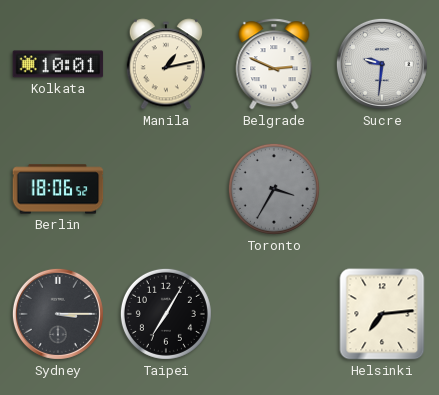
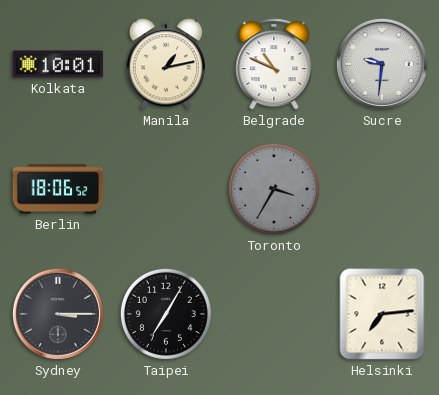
Belgrade: 2:49 -> 10:49
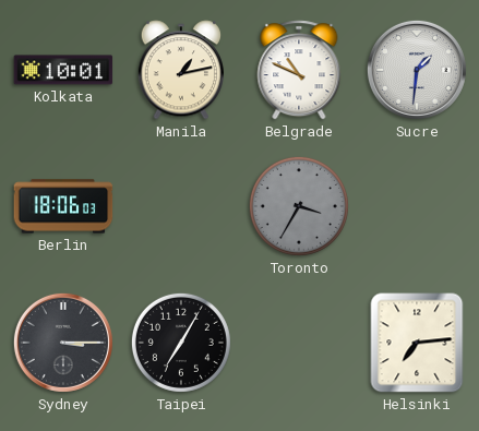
Sucre: 9:31 -> 1:31
Berlin: 18:06:52 -> 18:06:03
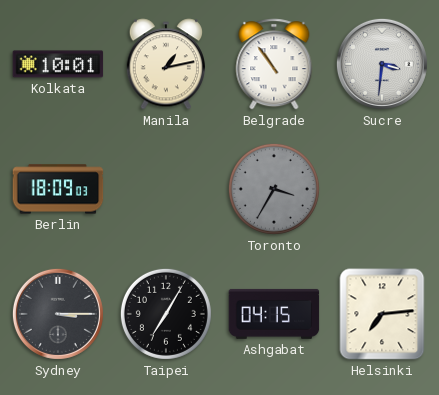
Belgrade: 10:49 -> 10:54
Sucre: 1:31 -> 3:31
Berlin: 18:06 -> 18:09
Ashgabat: none -> 04:15
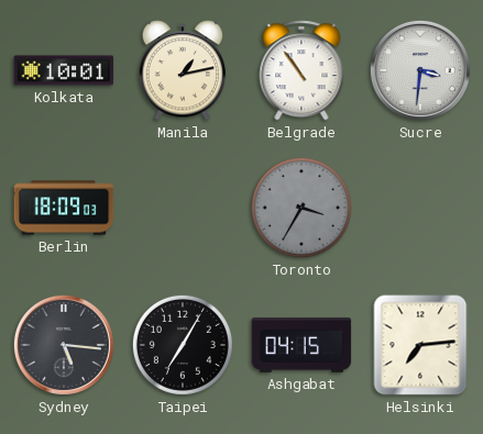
Sydney: 3:15 -> 5:16
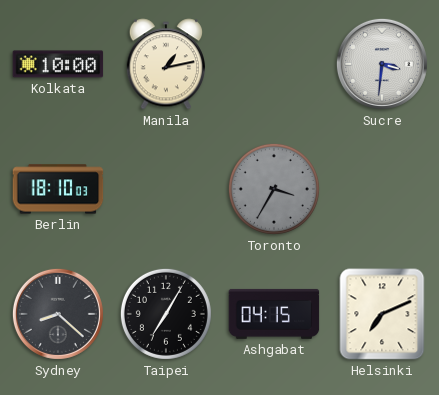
Kolkata: 10:01 -> 10:00
Belgrade: 10:54 -> none
Berlin: 18:09 -> 18:10
Sydney: 5:16 -> 8:22
Helsinki: 7:14 -> 7:11
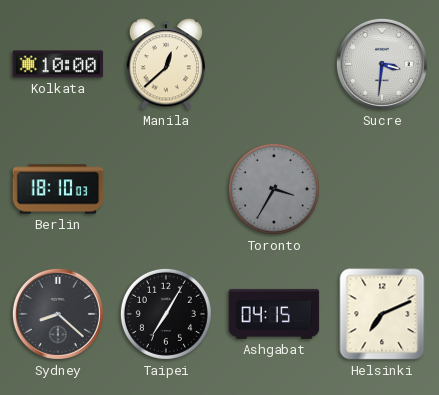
Manila: 1:13 -> 12:38
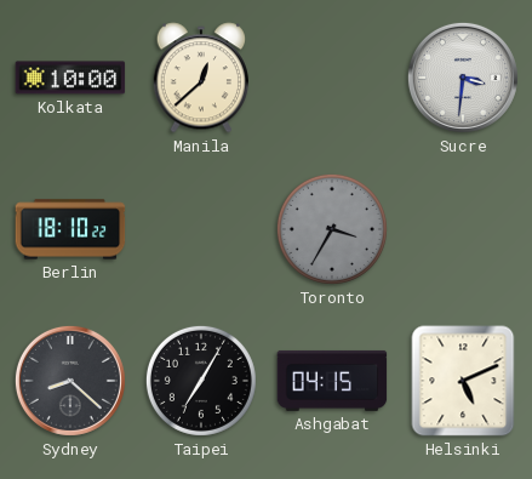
Berlin: 18:10:03 -> 18:10:22
Helsinki: 7:11 -> 5:11
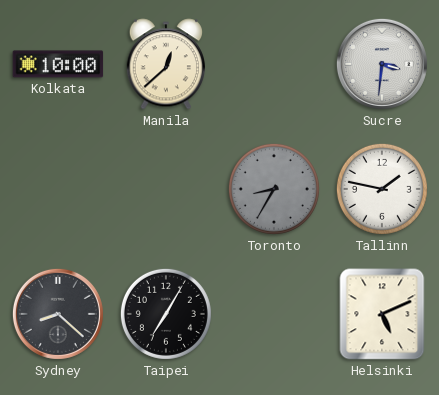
Berlin: 18:10 -> none
Toronto: 3:35 -> 8:35
Tallinn: none -> 1:47
Ashgabat: 04:15 -> none
